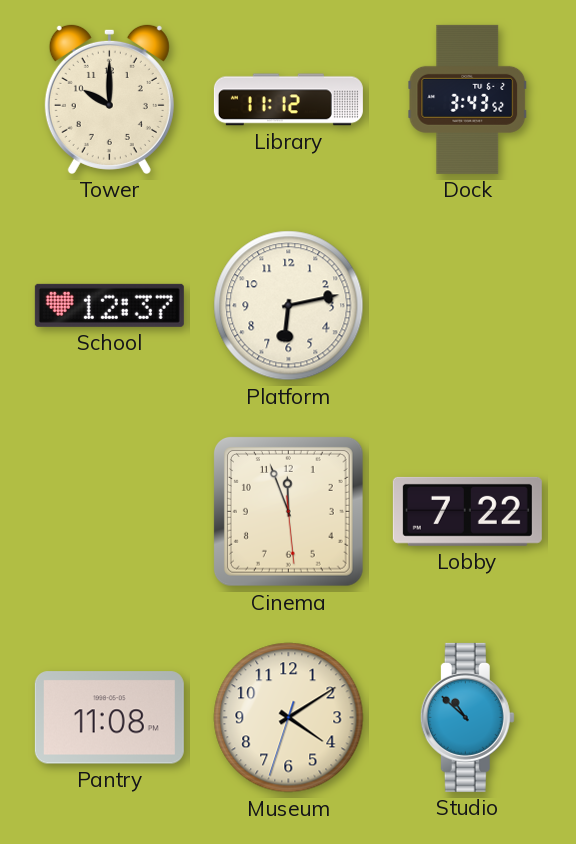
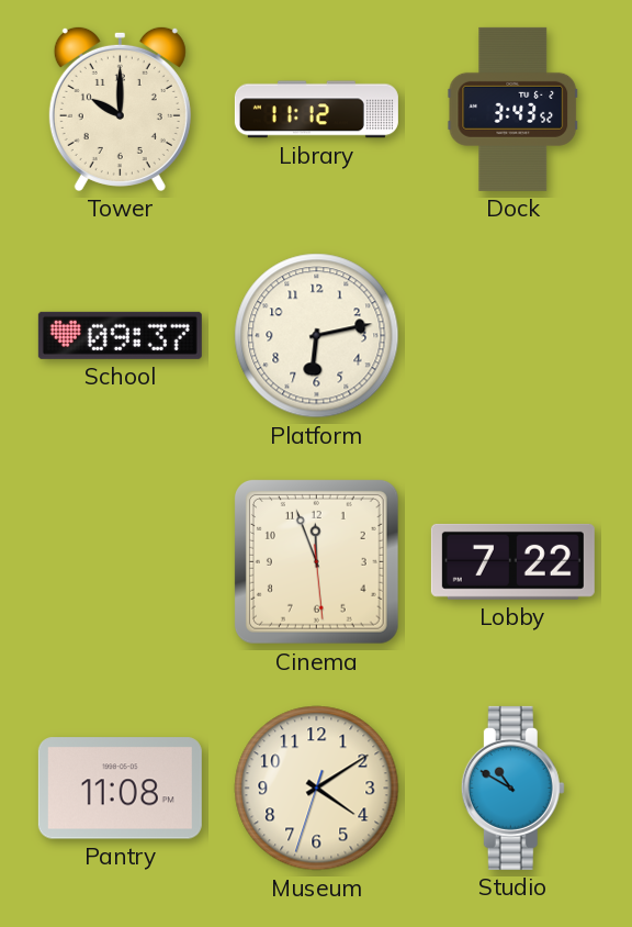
School: 12:37 -> 09:37
Studio: 10:52 -> 10:50
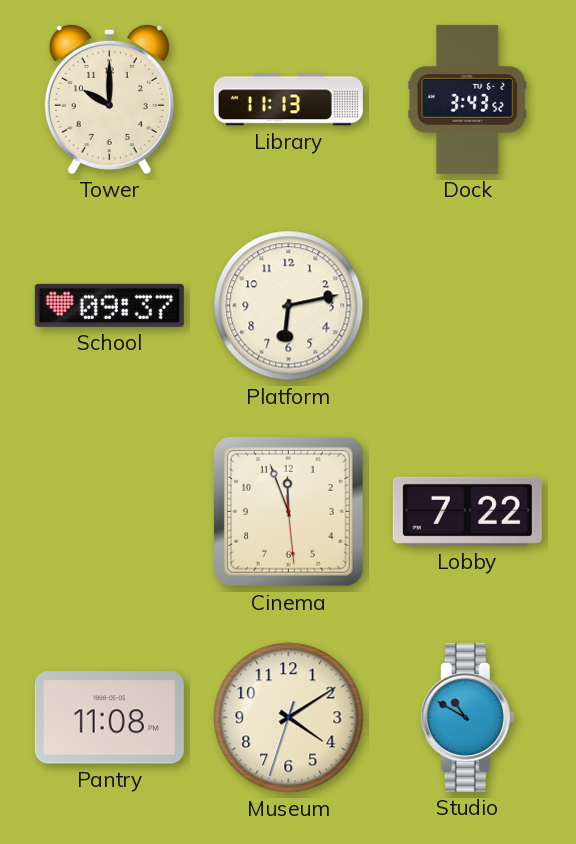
Library: 11:12 -> 11:13
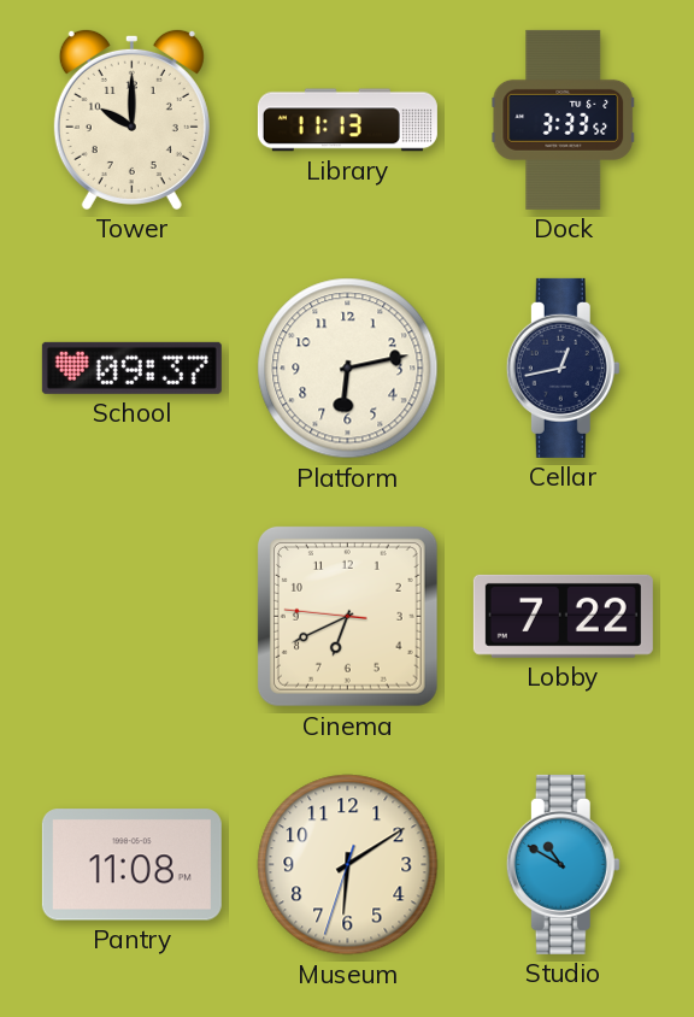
Dock: 3:43 -> 3:33
Cellar: none -> 12:43
Cinema: 11:56 -> 6:40
Museum: 4:09 -> 6:09
